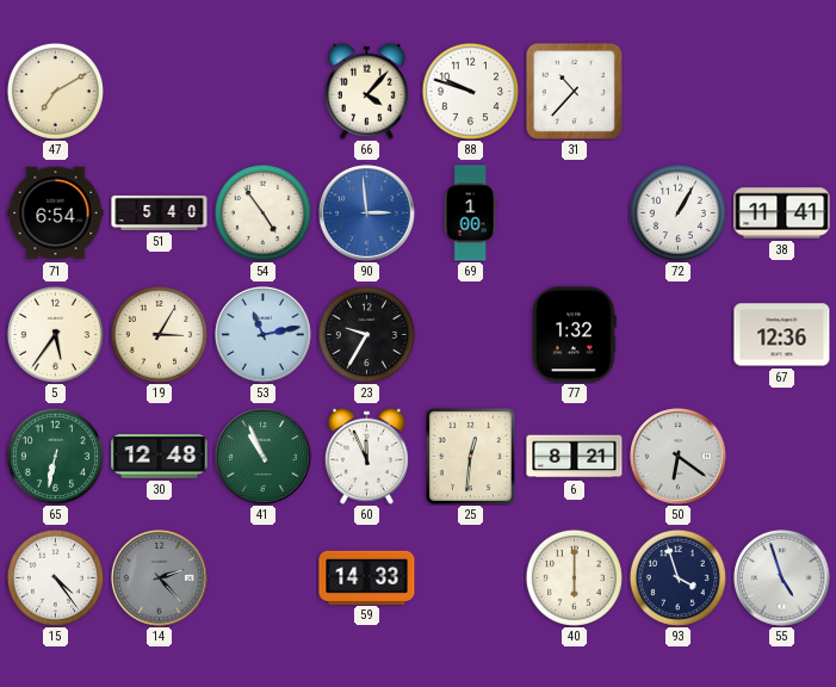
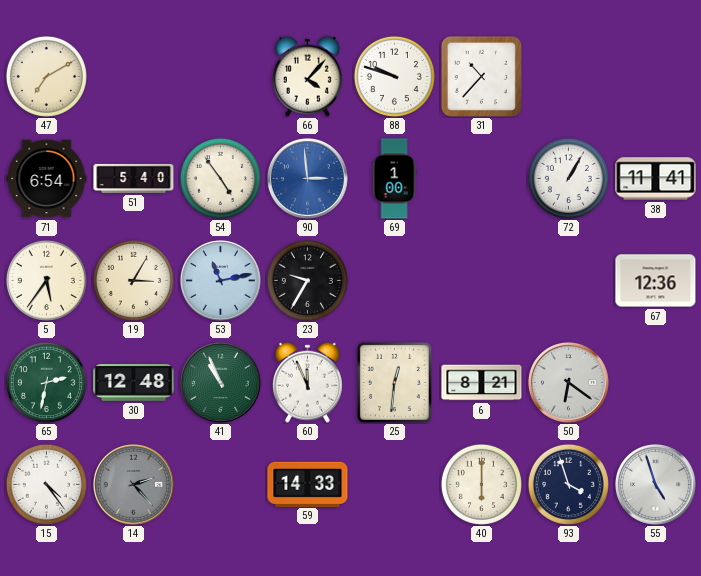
77: 1:32 -> none
65: 6:32 -> 2:32
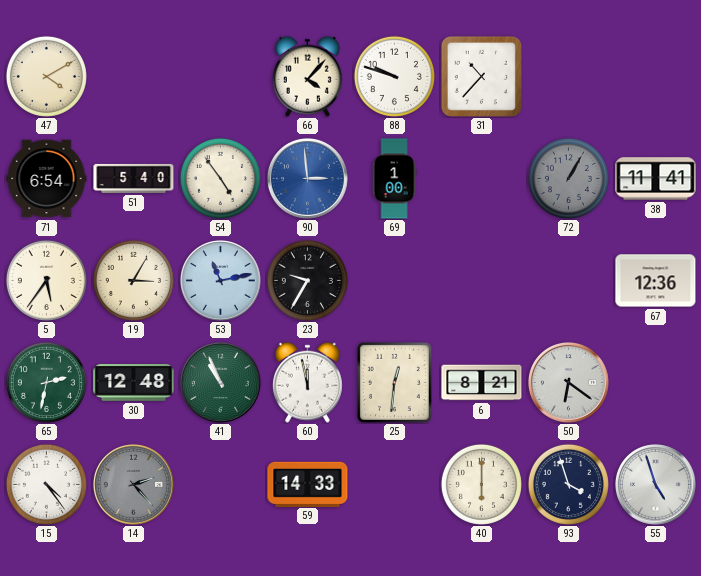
47: 7:10 -> 4:10
72 dial: white -> grey
60: 11:56 -> 11:58
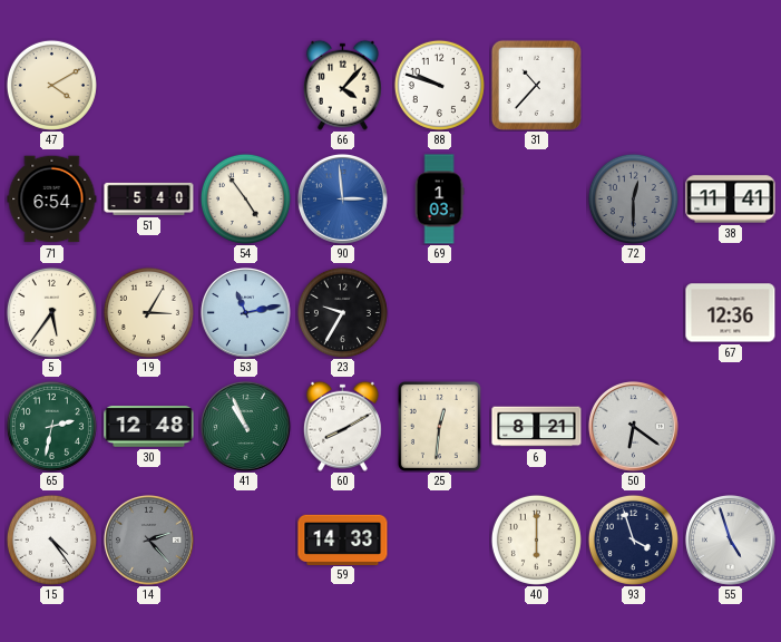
69: 1:00 -> 1:03
72: 1:05 -> 12:30
60: 11:58 -> 8:10
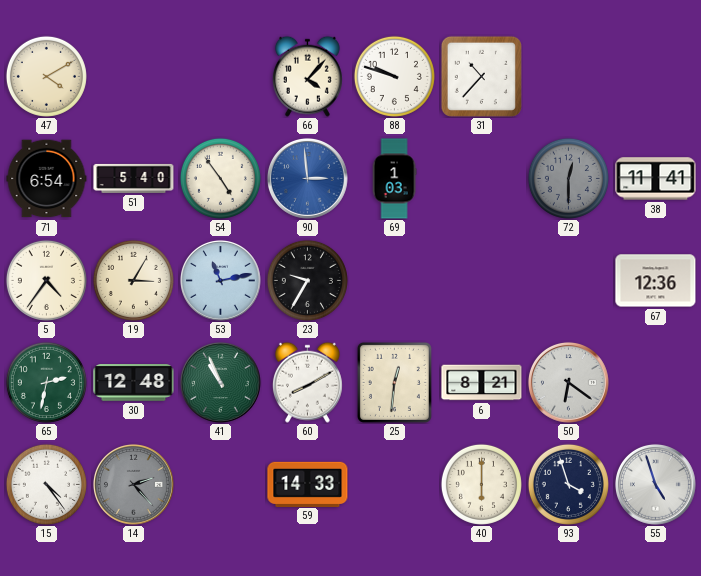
5: 5:36 -> 4:36
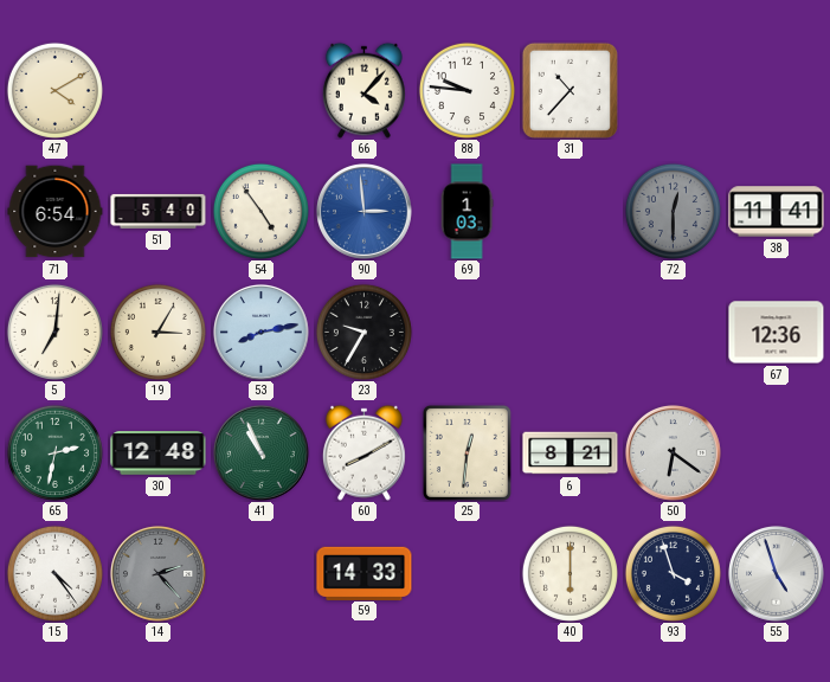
88: 9:48 -> 9:46
5: 4:36 -> 7:01
53: 11:13 -> 8:13
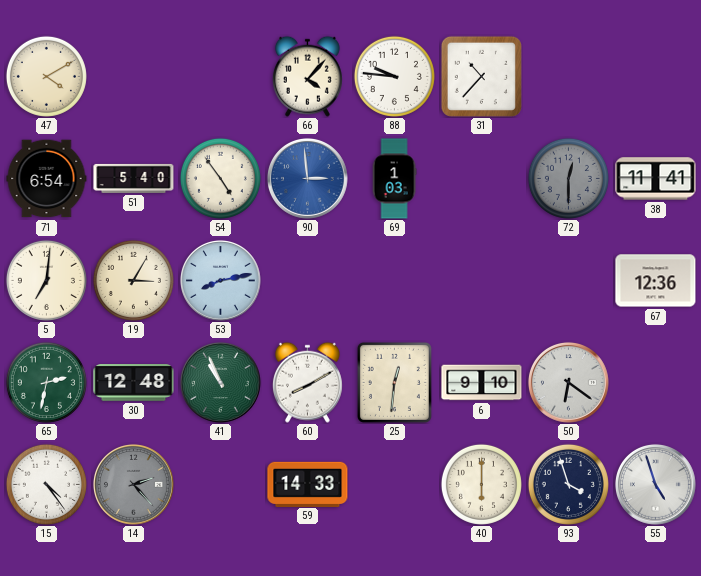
23: 9:35 -> none
6: 8:21 -> 9:10
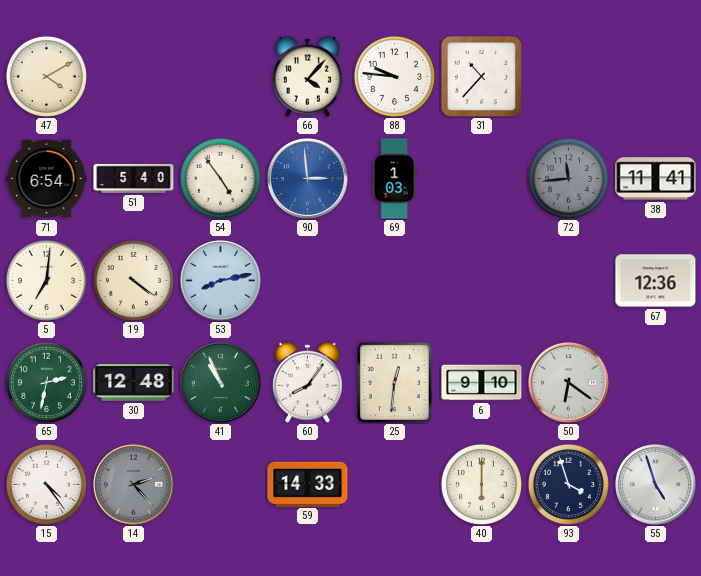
72: 12:30 -> 11:44
19: 3:05 -> 4:21
60: 8:10 -> 8:06
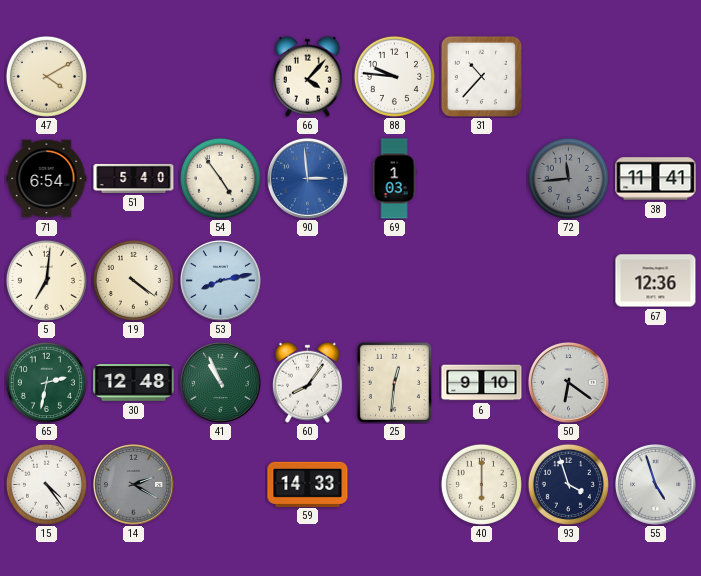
14: 2:23 -> 2:20
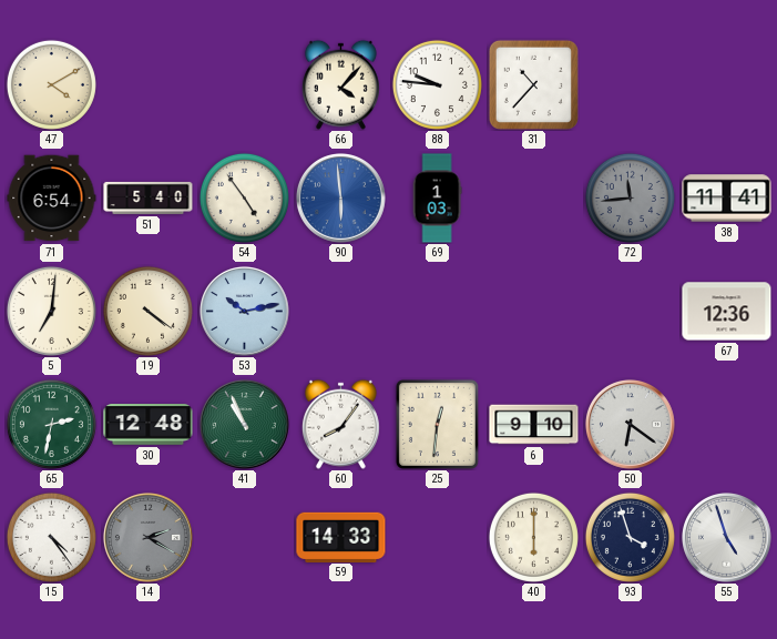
90: 2:59 -> 5:59
53: 8:13 -> 10:13
